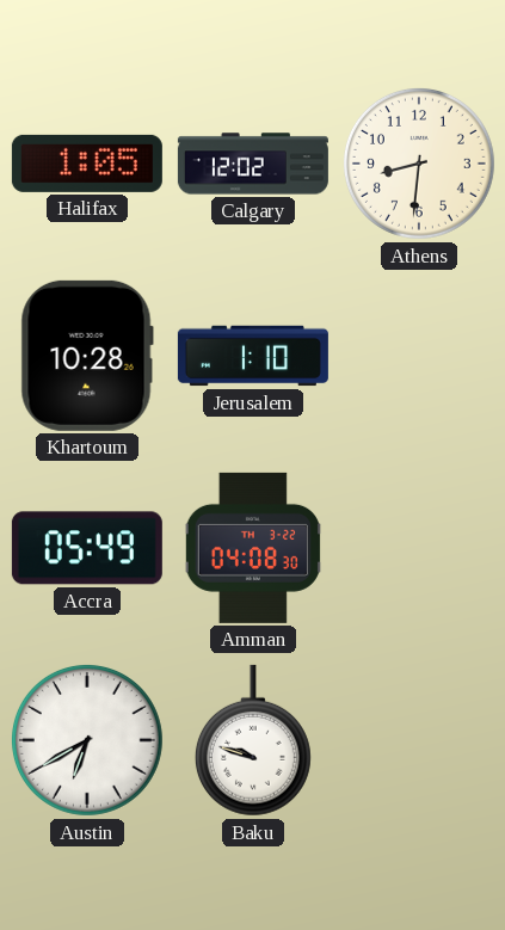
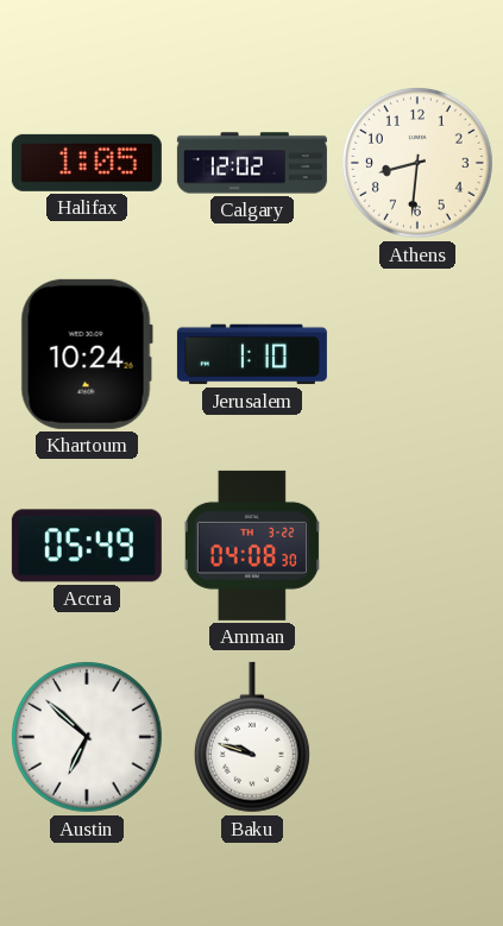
Khartoum: 10:28 -> 10:24
Austin: 6:40 -> 6:52
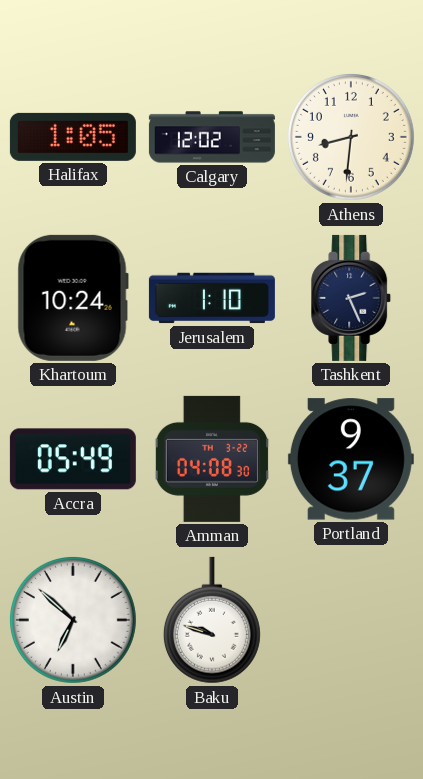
Tashkent: none -> 2:26
Portland: none -> 9:37
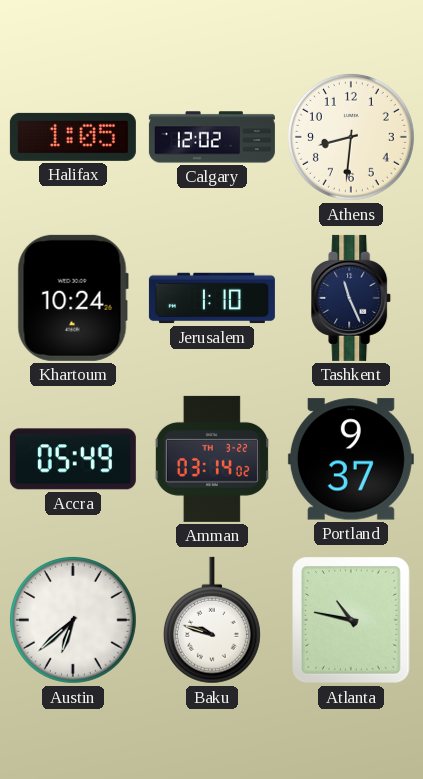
Tashkent: 2:26 -> 11:26
Amman: 04:08 -> 03:14
Austin: 6:52 -> 6:38
Atlanta: none -> 10:47
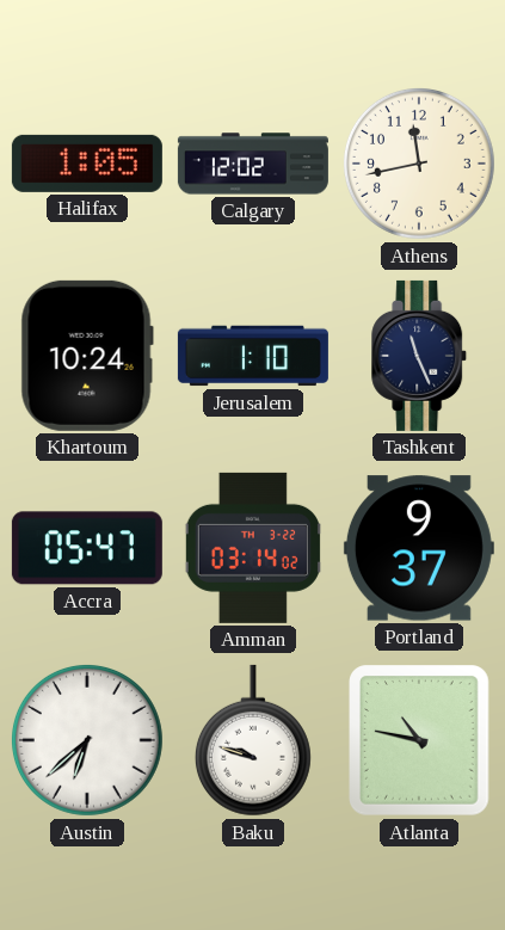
Athens: 8:31 -> 11:43
Accra: 05:49 -> 05:47
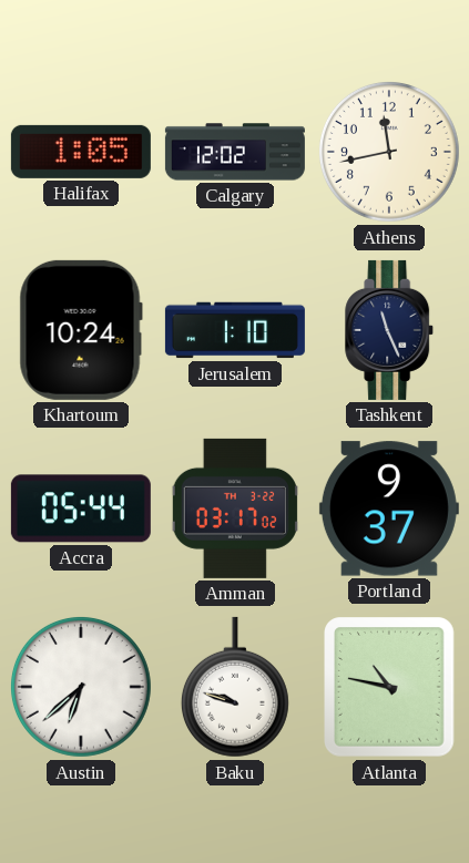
Accra: 05:47 -> 05:44
Amman: 03:14 -> 03:17
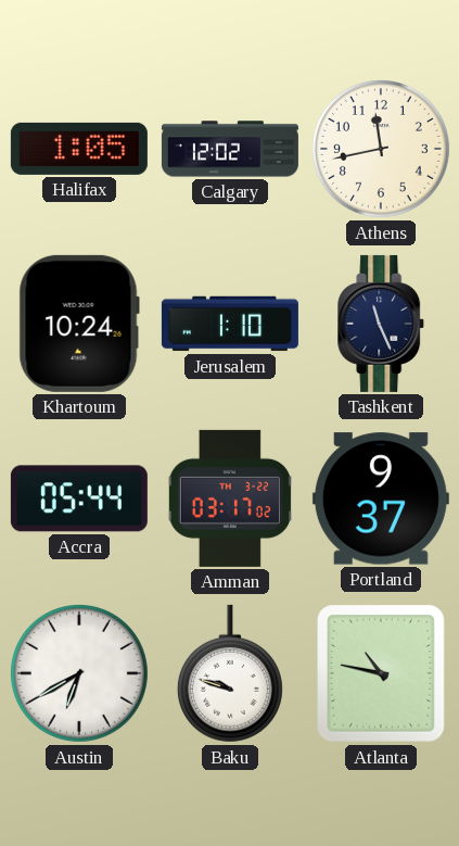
Austin: 6:38 -> 6:40
